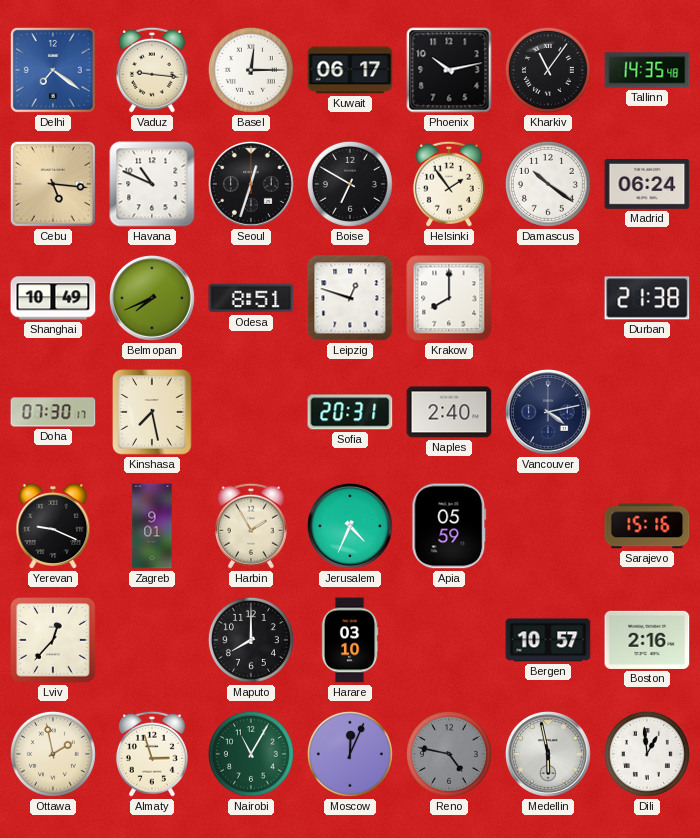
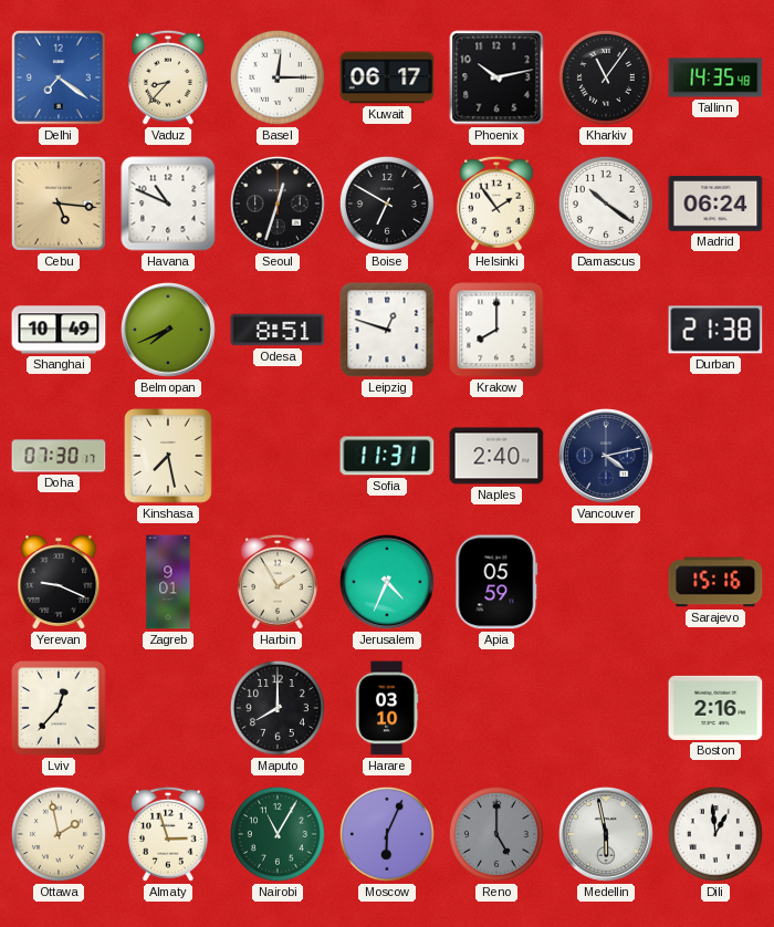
Vaduz: 9:16 -> 8:37
Sofia: 20:31 -> 11:31
Bergen: 10:57 -> none
Moscow: 12:04 -> 6:04
Reno: 4:47 -> 5:00
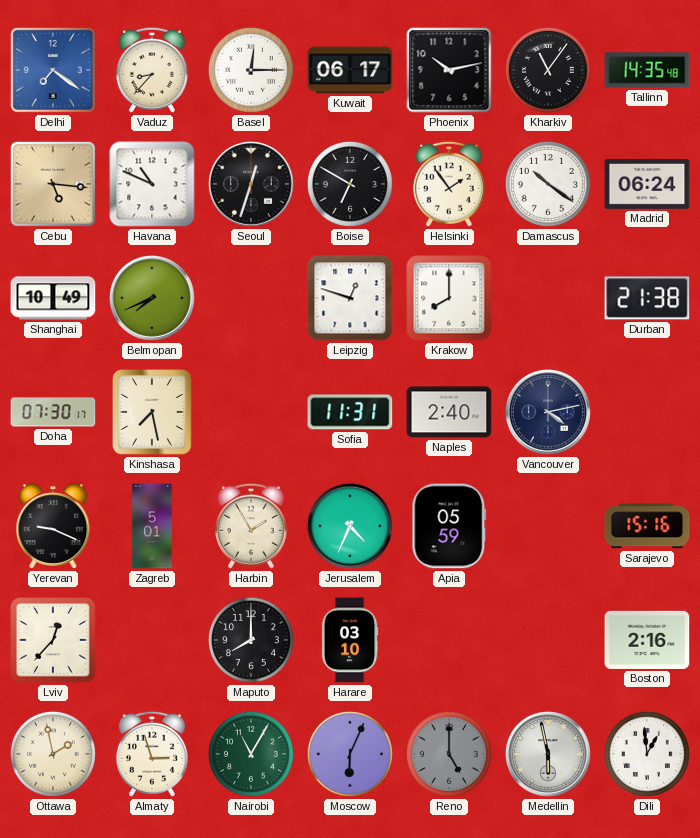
Odesa: 8:51 -> none
Zagreb: 9:01 -> 5:01
